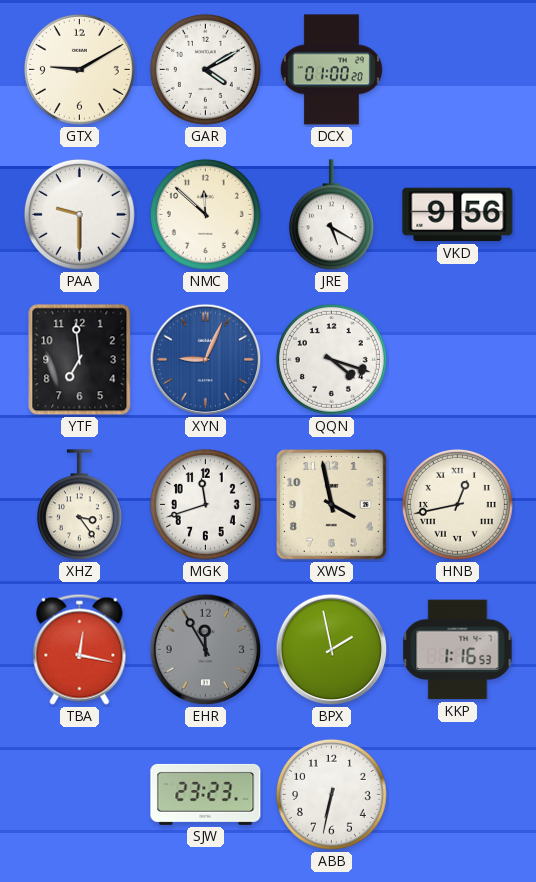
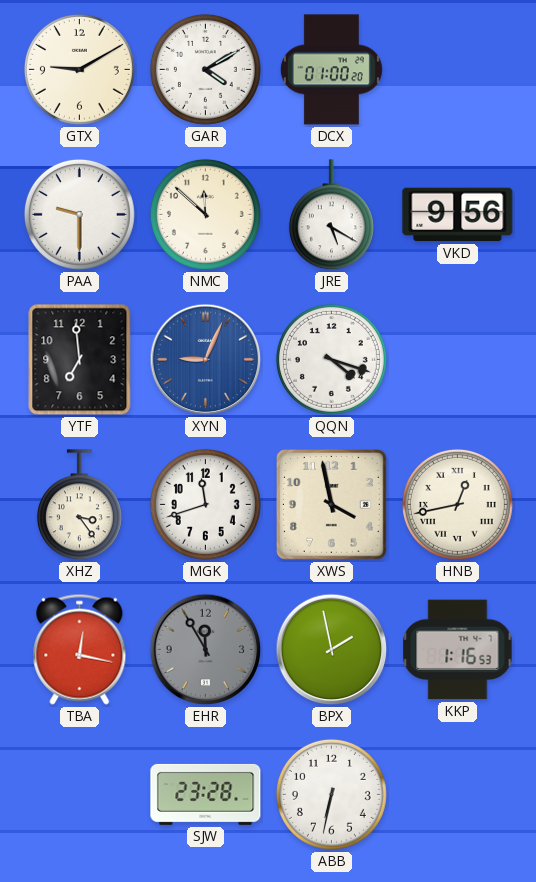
SJW: 23:23 -> 23:28
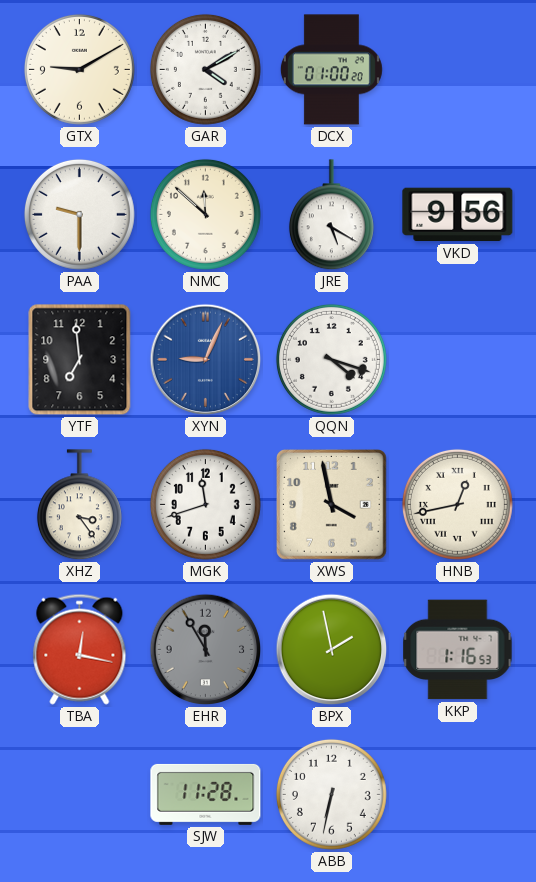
SJW: 23:28 -> 11:28
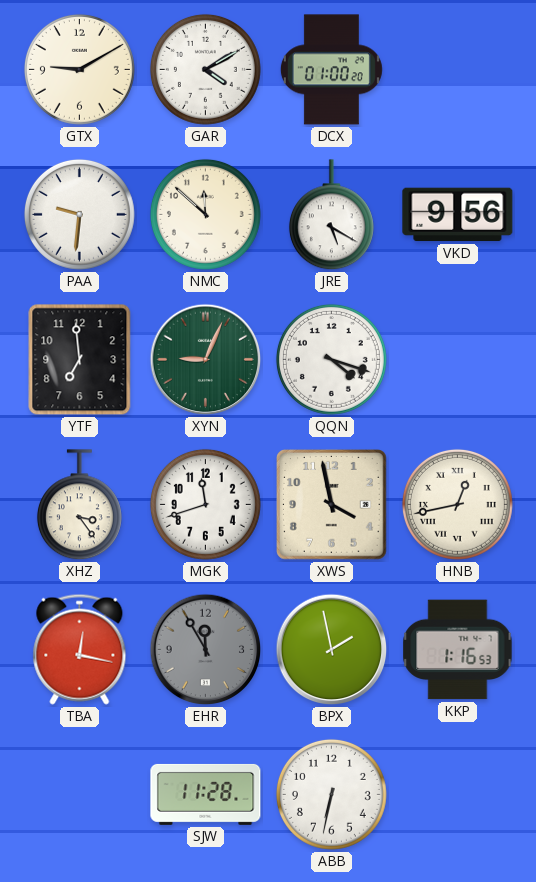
PAA: 9:30 -> 9:31
XYN dial: blue -> green
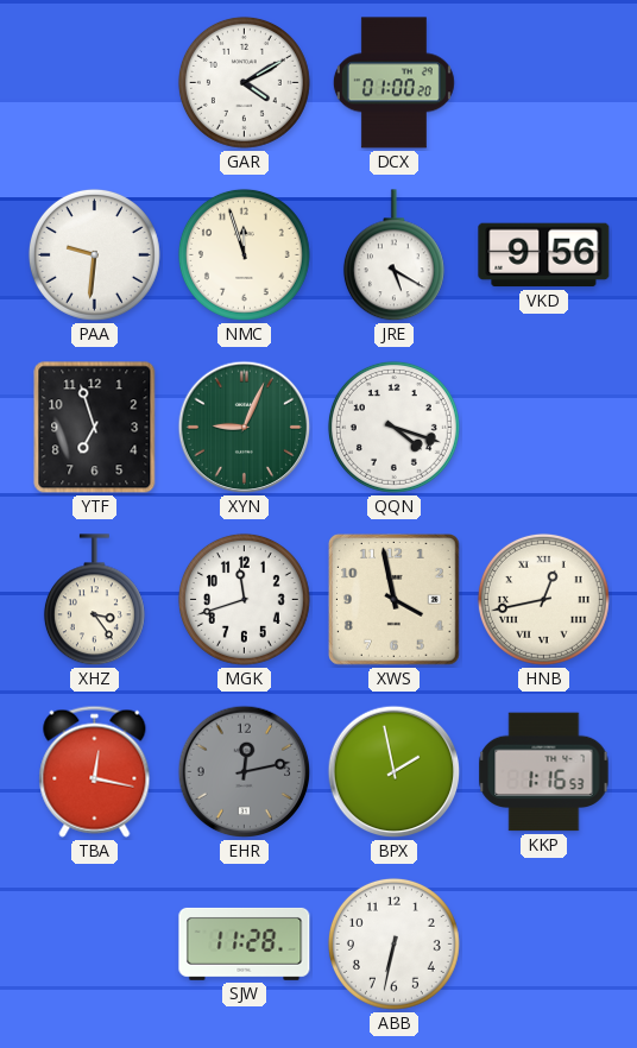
GTX: 9:10 -> none
NMC: 11:52 -> 11:57
YTF: 6:59 -> 6:57
EHR: 11:55 -> 12:13
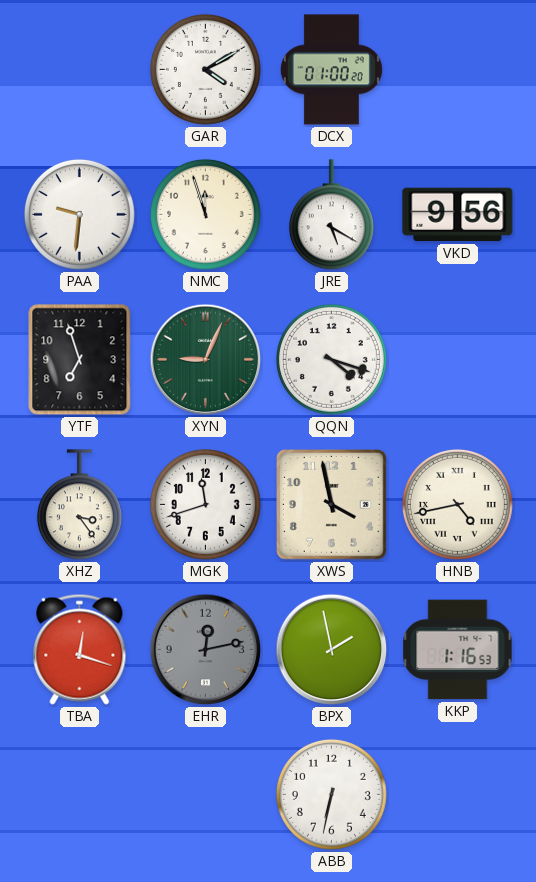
HNB: 12:43 -> 4:43
TBA: 12:17 -> 12:18
SJW: 11:28 -> none
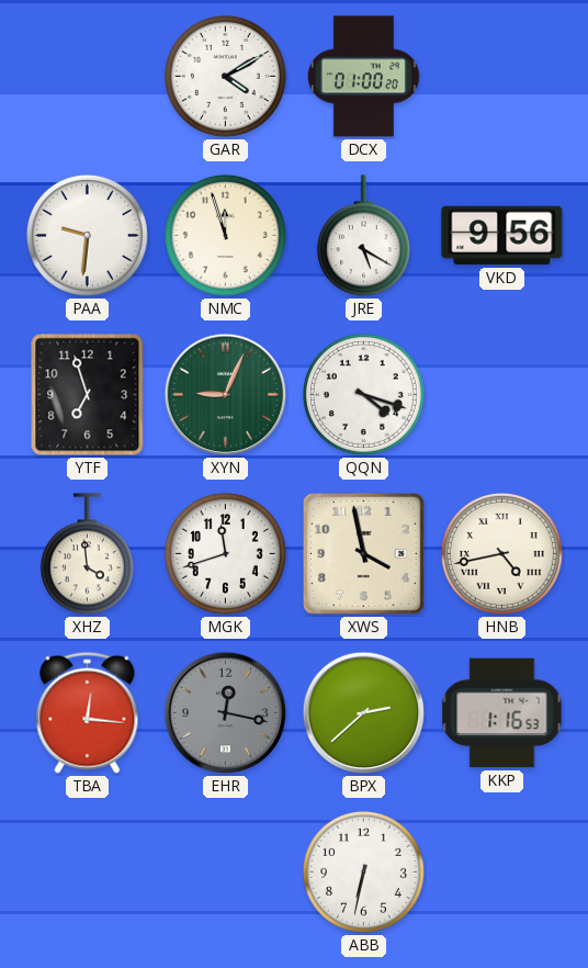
XHZ: 3:24 -> 3:59
TBA: 12:18 -> 12:16
EHR: 12:13 -> 12:17
BPX: 1:58 -> 2:38
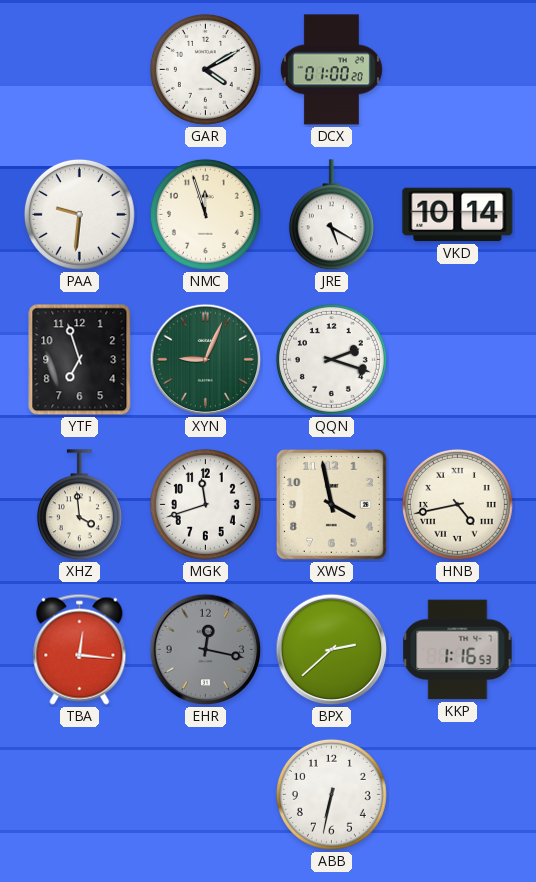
VKD: 9:56 -> 10:14
QQN: 4:18 -> 2:18
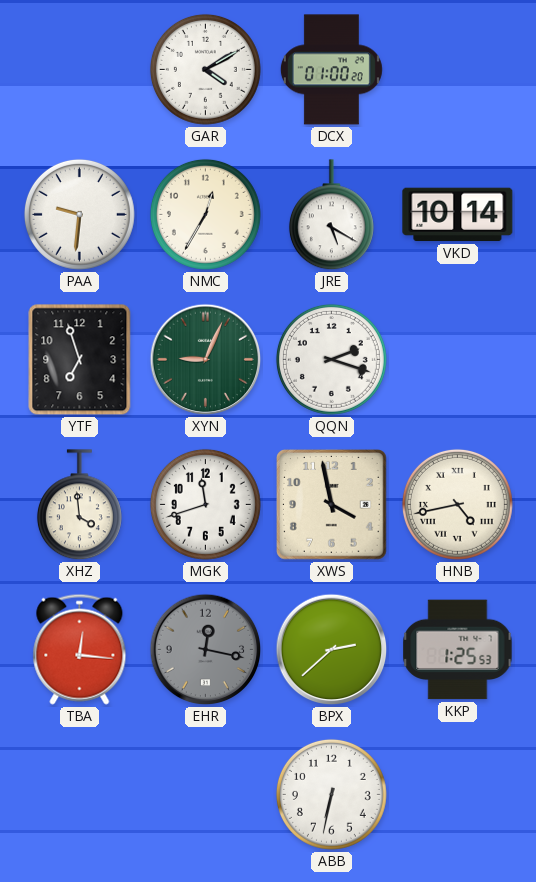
NMC: 11:57 -> 12:35
KKP: 1:16 -> 1:25
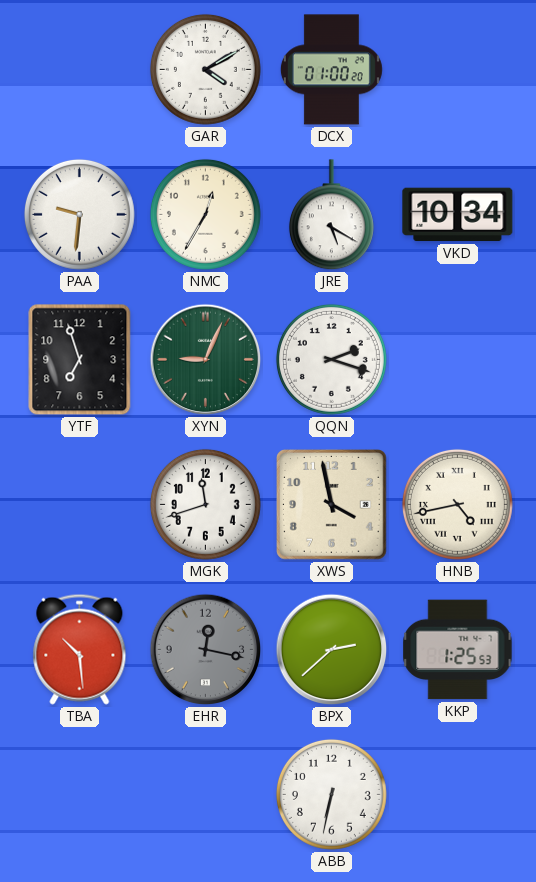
VKD: 10:14 -> 10:34
XHZ: 3:59 -> none
TBA: 12:16 -> 10:29
